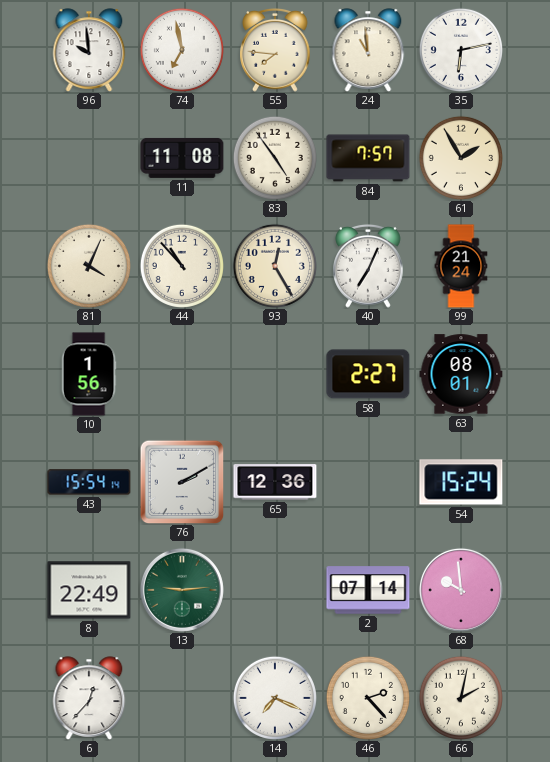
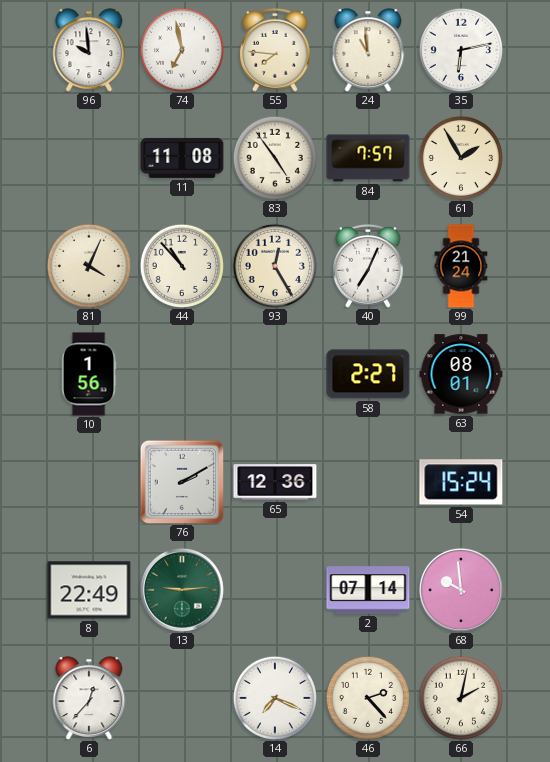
43: 15:54 -> none
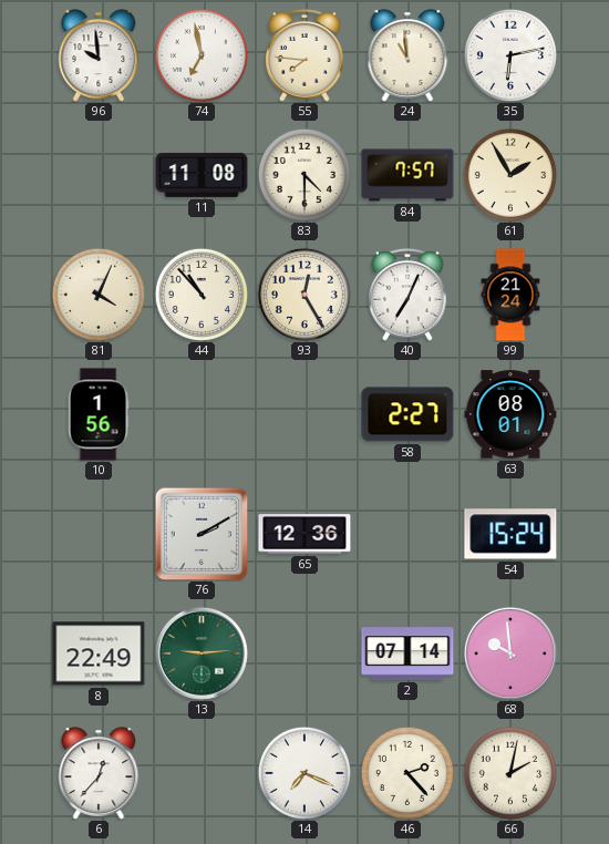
83: 4:54 -> 4:30
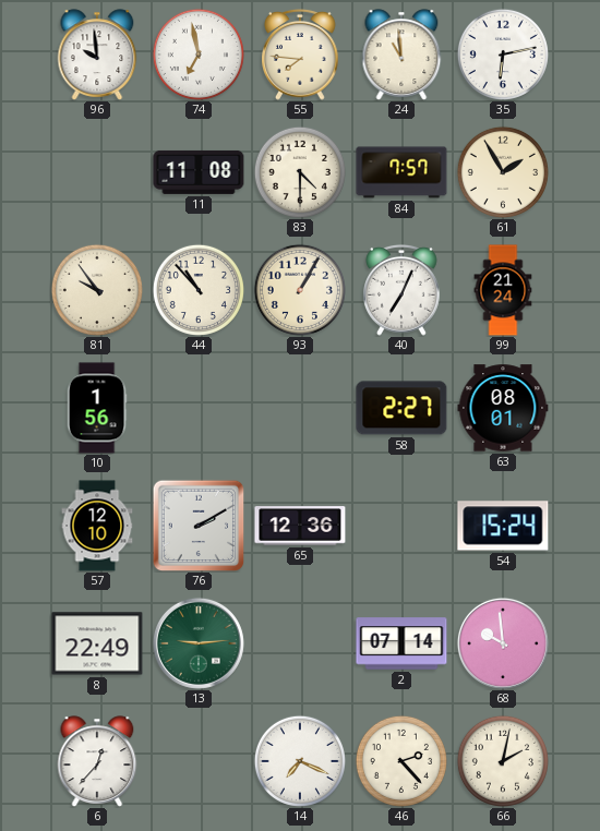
81: 4:04 -> 9:54
93: 12:25 -> 1:05
57: none -> 12:10
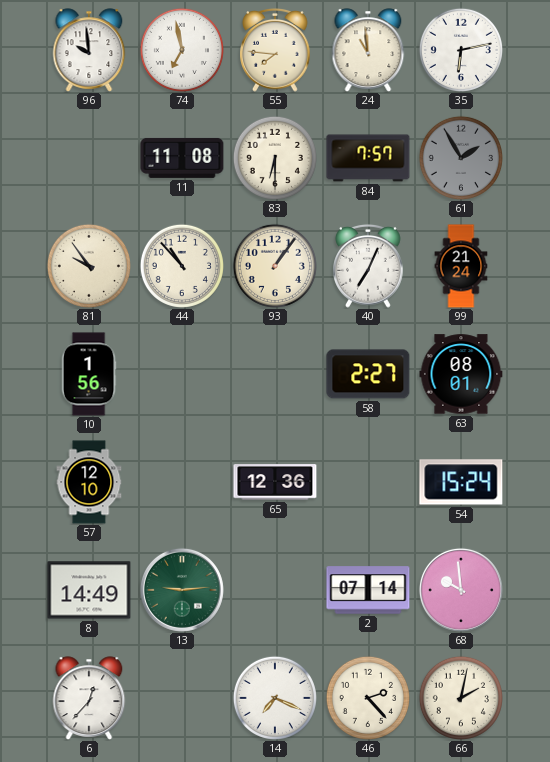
83: 4:30 -> 6:30
61 dial: cream -> grey
93: 1:05 -> 1:06
76: 2:10 -> none
8: 22:49 -> 14:49
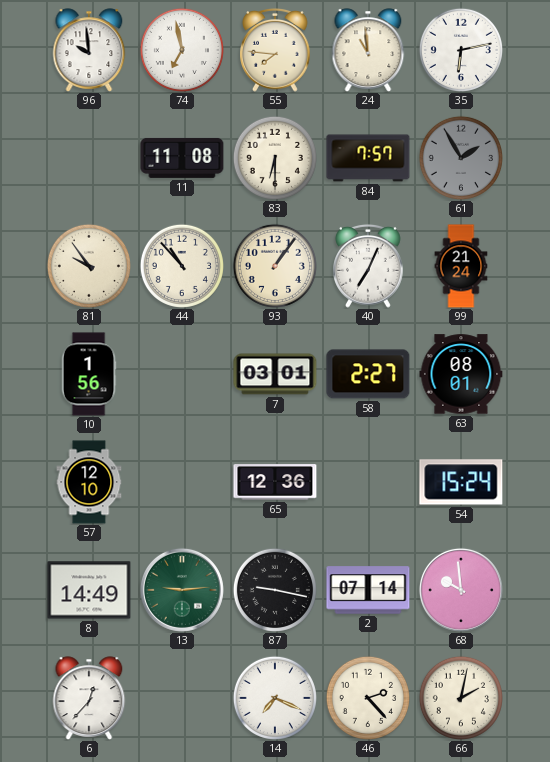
7: none -> 03:01
87: none -> 9:17
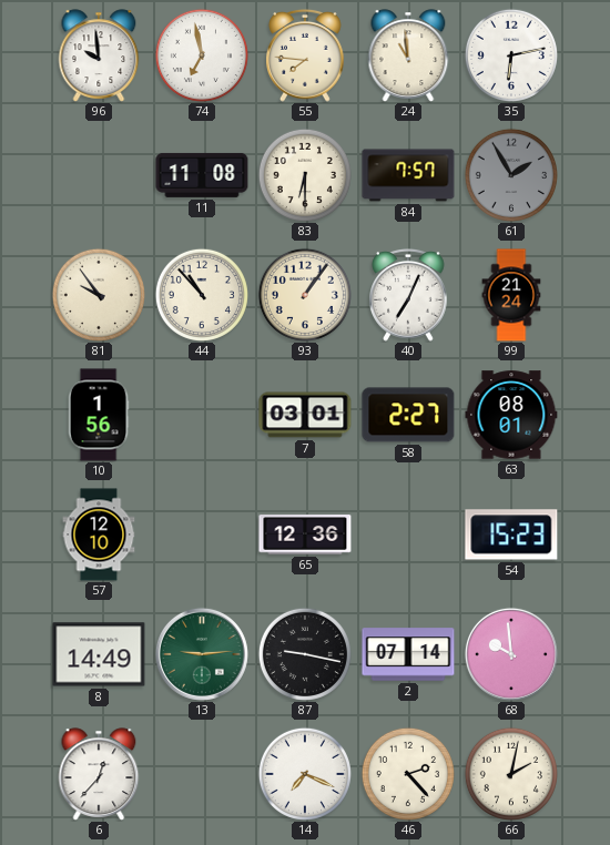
54: 15:24 -> 15:23
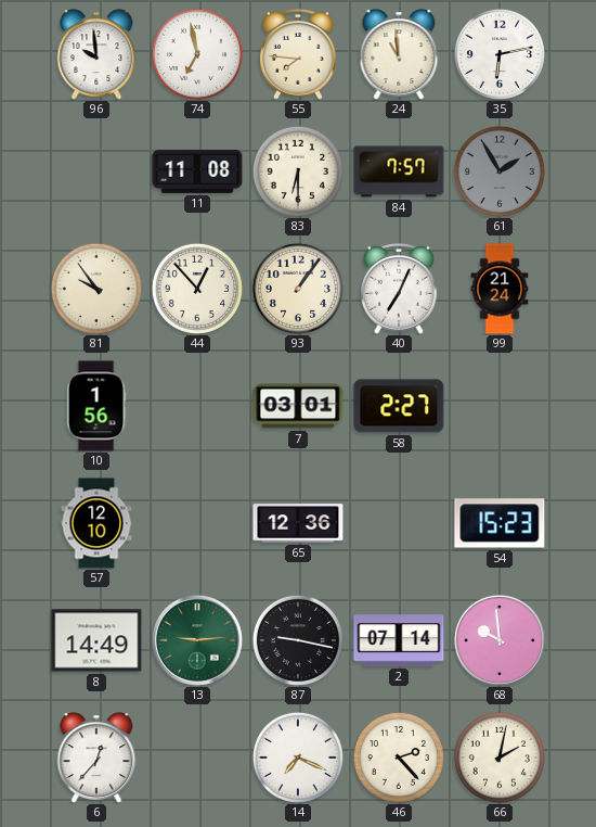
44: 10:53 -> 12:53
63: 08:01 -> none
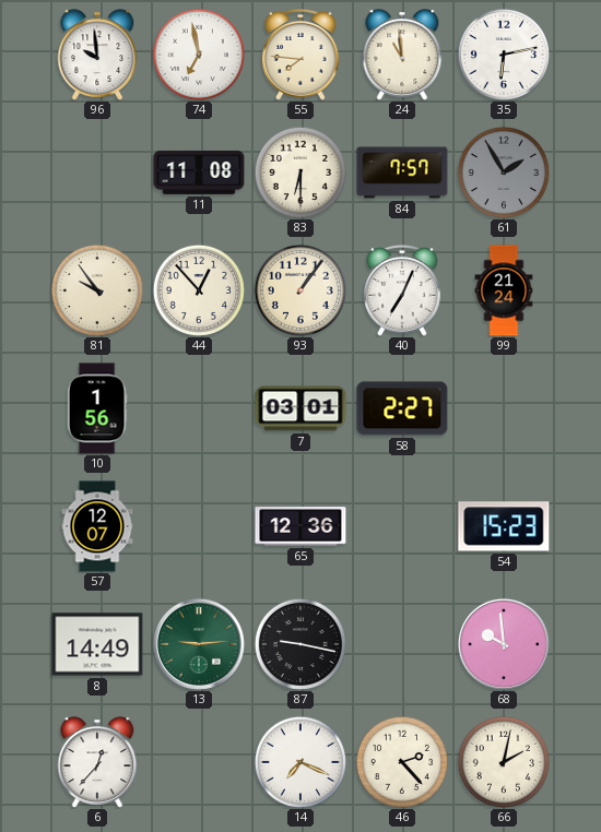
57: 12:10 -> 12:07
2: 07:14 -> none
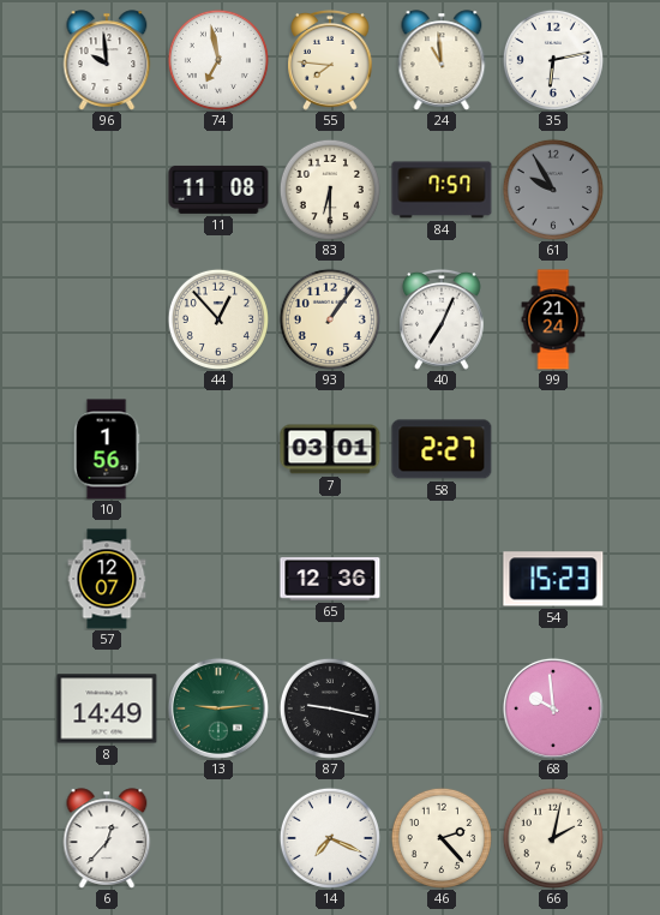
61: 1:55 -> 9:55
81: 9:54 -> none
